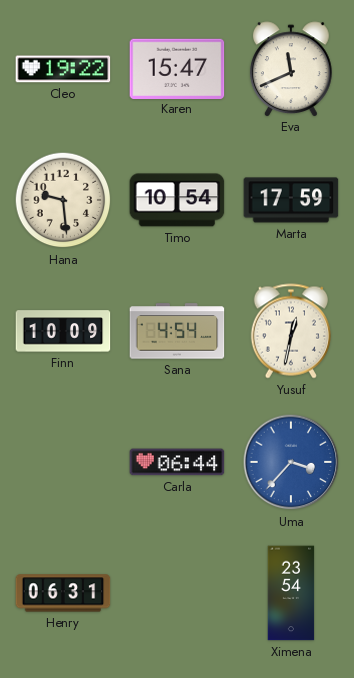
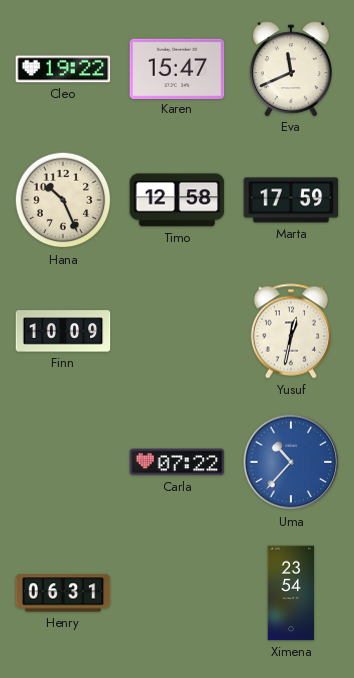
Hana: 9:29 -> 10:26
Timo: 10:54 -> 12:58
Sana: 4:54 -> none
Carla: 06:44 -> 07:22
Uma: 3:37 -> 10:37
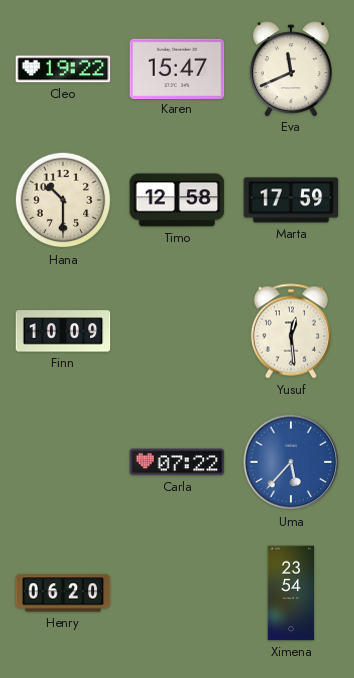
Hana: 10:26 -> 10:30
Yusuf: 12:32 -> 12:29
Uma: 10:37 -> 5:37
Henry: 06:31 -> 06:20
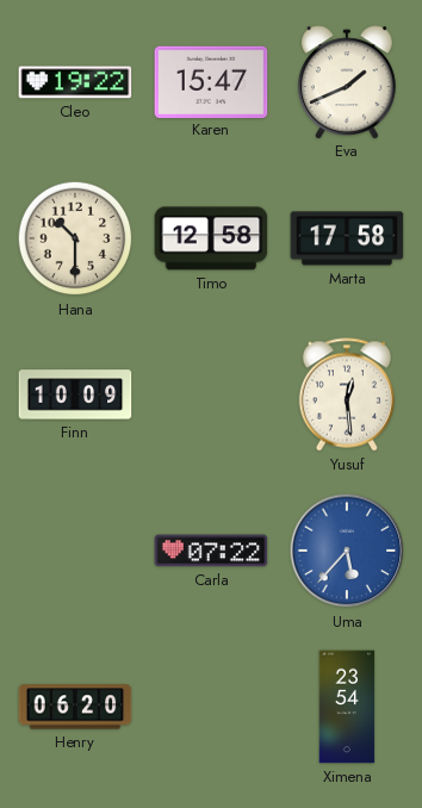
Eva: 11:41 -> 1:41
Marta: 17:59 -> 17:58
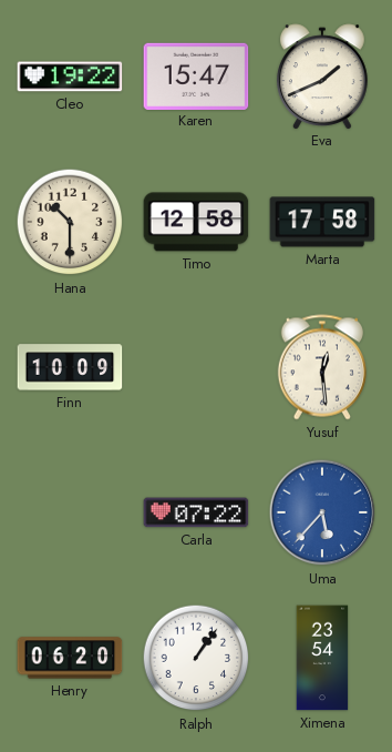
Ralph: none -> 1:06
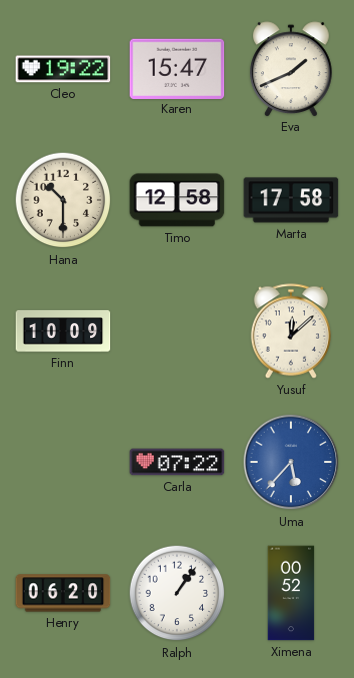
Yusuf: 12:29 -> 12:08
Ximena: 23:54 -> 00:52
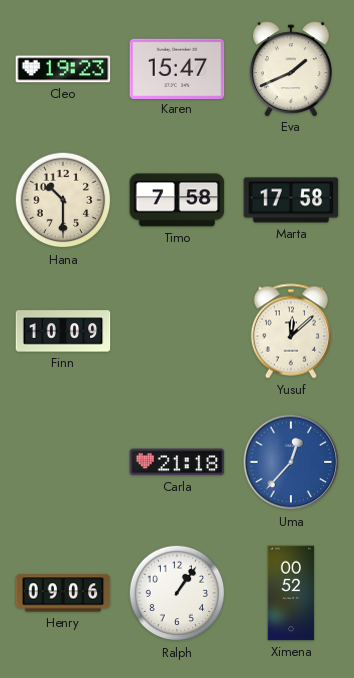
Cleo: 19:22 -> 19:23
Timo: 12:58 -> 7:58
Carla: 07:22 -> 21:18
Uma: 5:37 -> 12:37
Henry: 06:20 -> 09:06
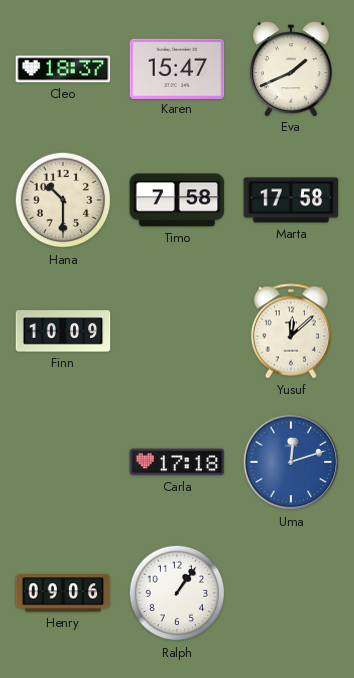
Cleo: 19:23 -> 18:37
Carla: 21:18 -> 17:18
Uma: 12:37 -> 12:12
Ximena: 00:52 -> none
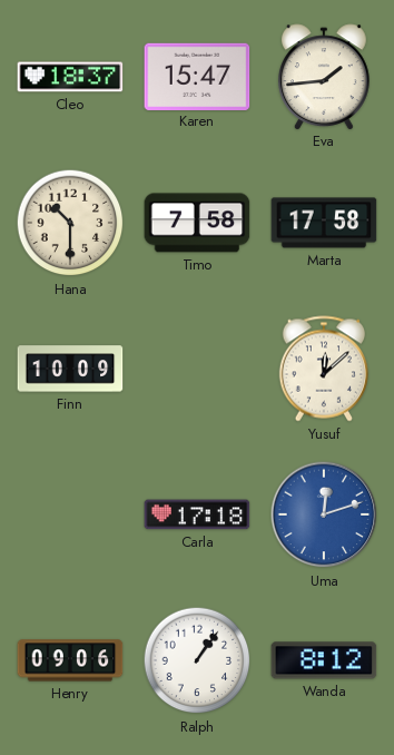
Eva: 1:41 -> 1:44
Wanda: none -> 8:12
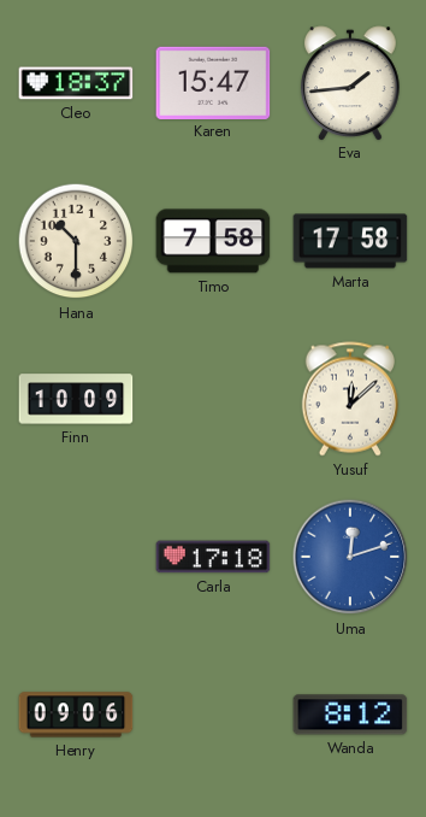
Ralph: 1:06 -> none
